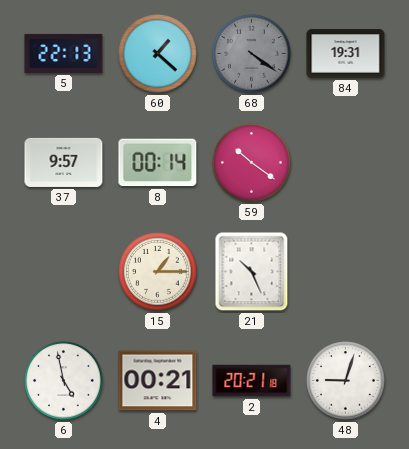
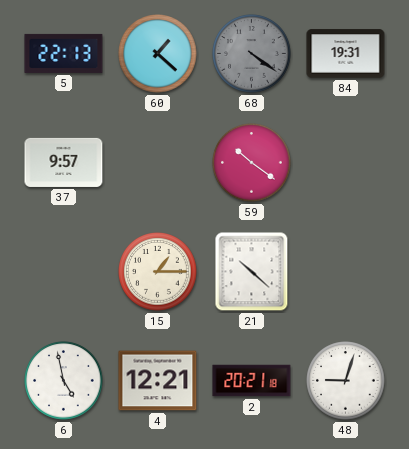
8: 00:14 -> none
21: 10:26 -> 10:22
4: 00:21 -> 12:21
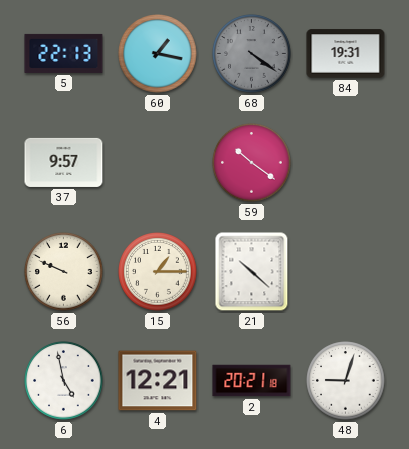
60: 1:22 -> 1:17
56: none -> 9:49
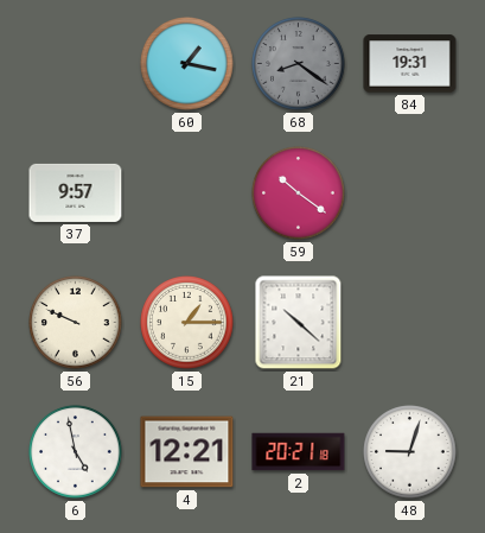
5: 22:13 -> none
68: 4:21 -> 8:21
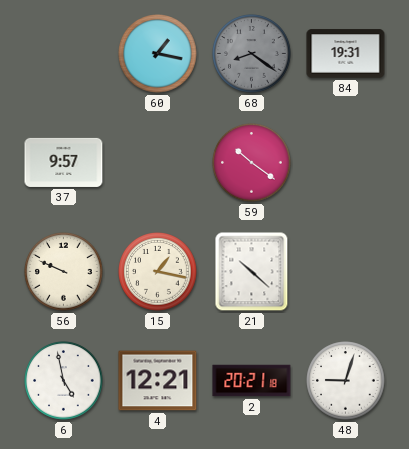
15: 1:15 -> 1:17
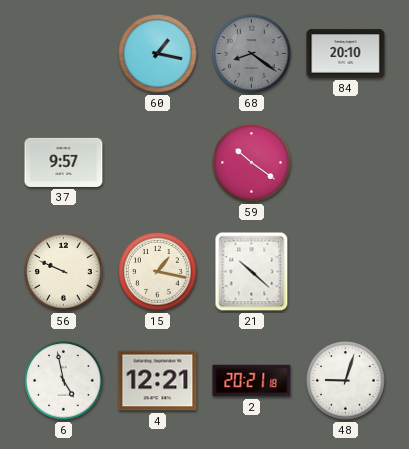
84: 19:31 -> 20:10
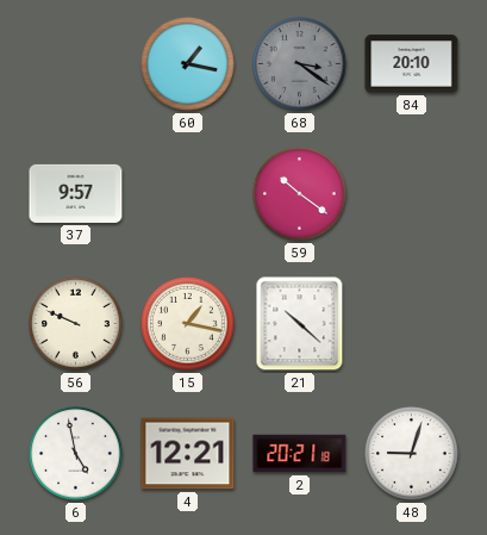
68: 8:21 -> 3:21
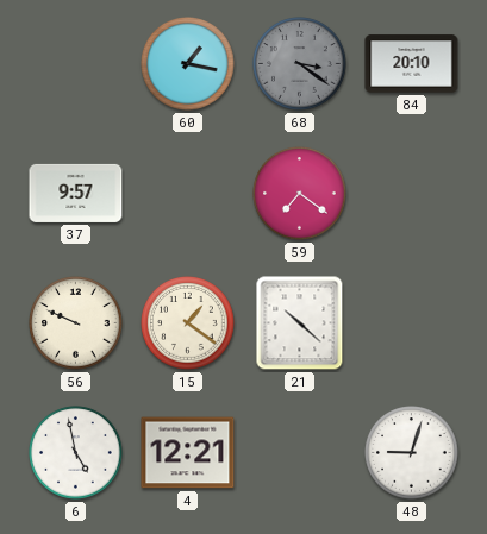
59: 10:21 -> 7:21
15: 1:17 -> 1:21
2: 20:21 -> none
